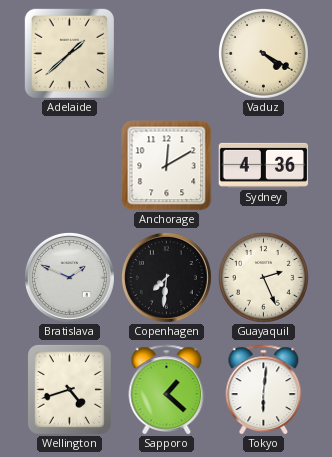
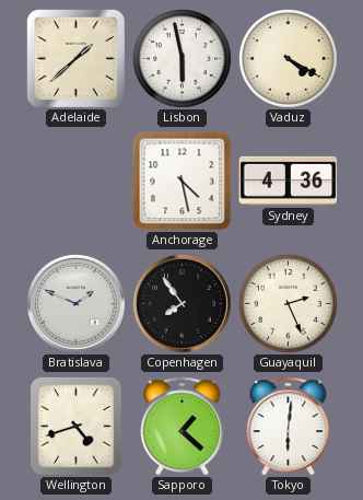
Lisbon: none -> 5:58
Anchorage: 12:10 -> 4:28
Copenhagen: 7:31 -> 7:54
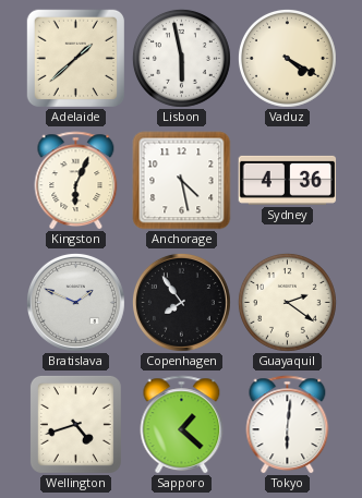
Kingston: none -> 6:04
Guayaquil: 2:26 -> 2:21
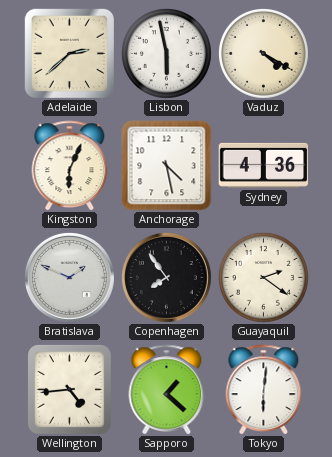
Adelaide: 1:38 -> 2:38
Wellington: 4:42 -> 4:44
